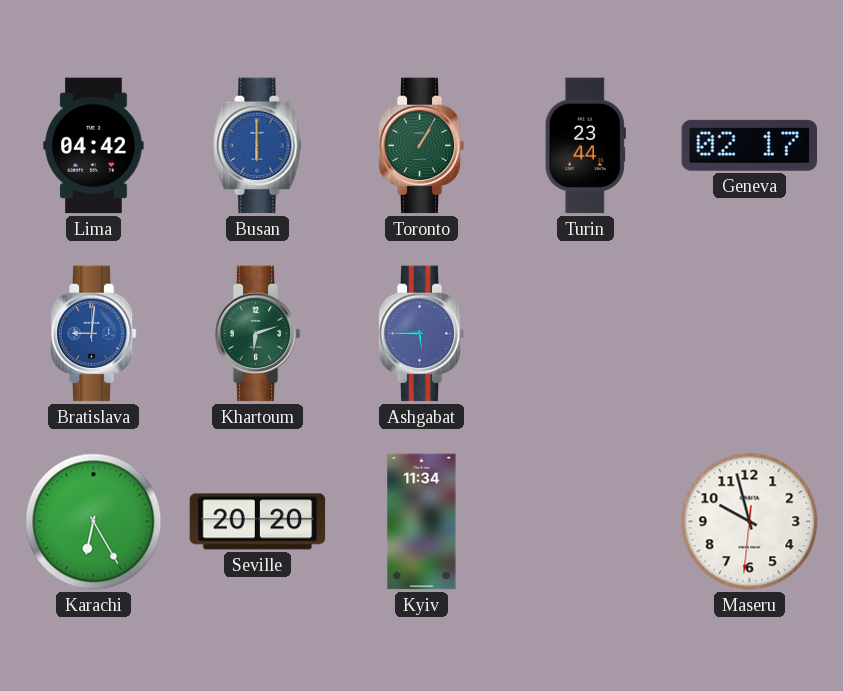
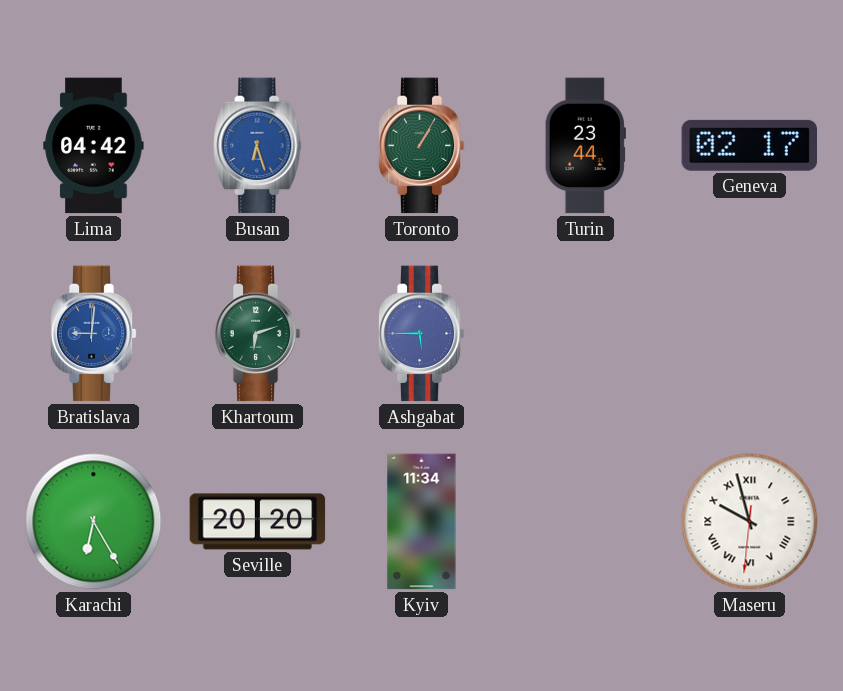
Busan: 6:00 -> 6:27
Maseru numerals: Arabic -> Roman
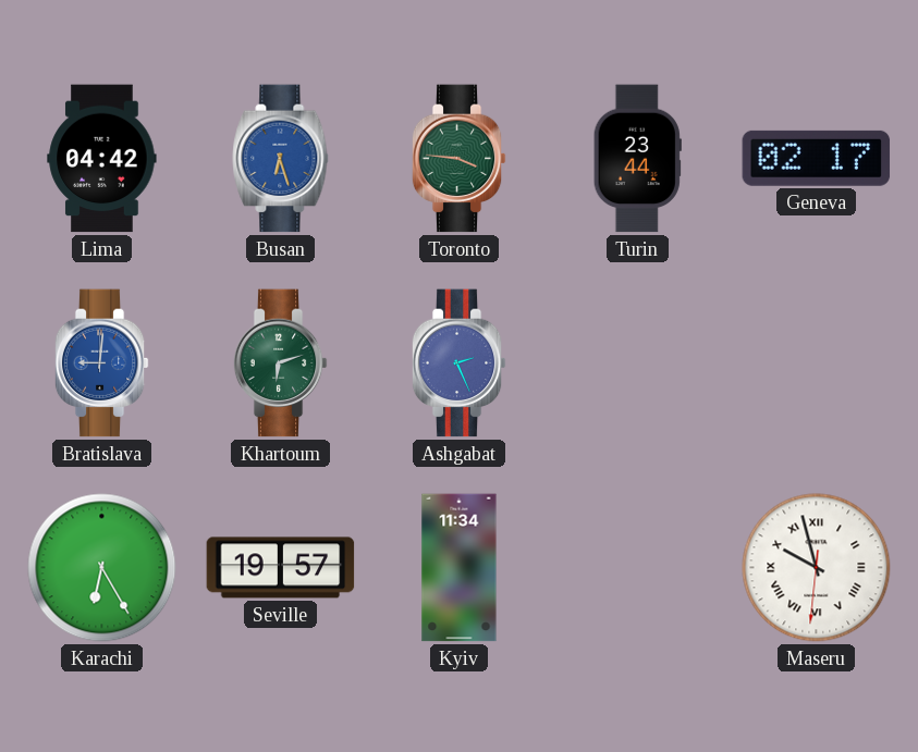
Toronto: 1:05 -> 3:46
Ashgabat: 5:45 -> 2:26
Seville: 20:20 -> 19:57
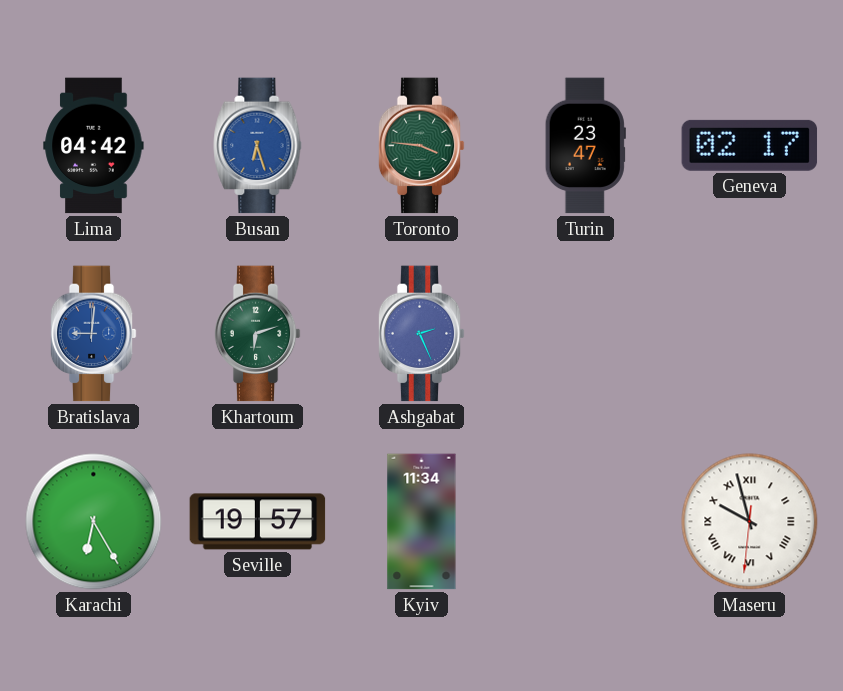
Turin: 23:44 -> 23:47
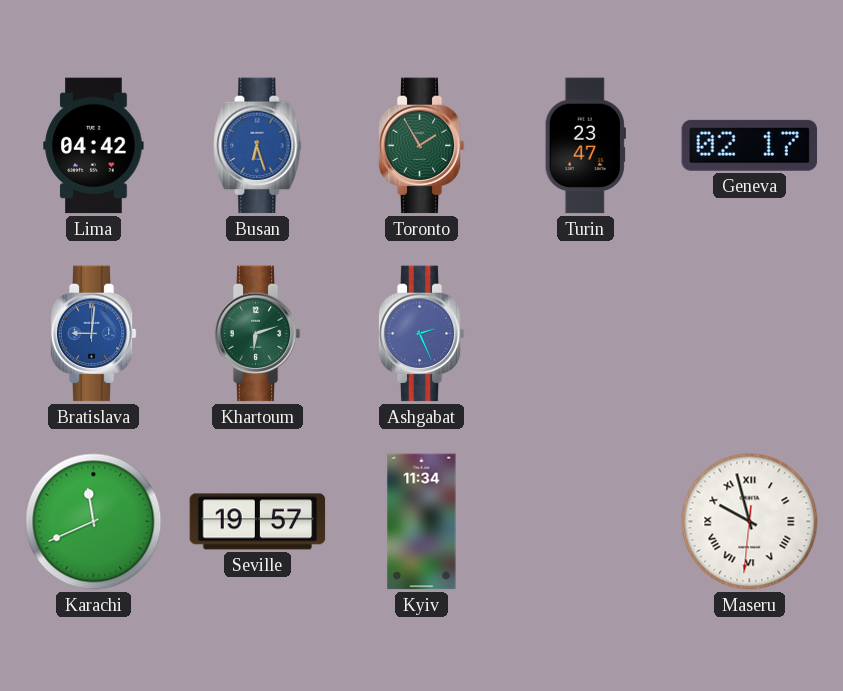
Toronto: 3:46 -> 1:55
Karachi: 6:25 -> 11:41
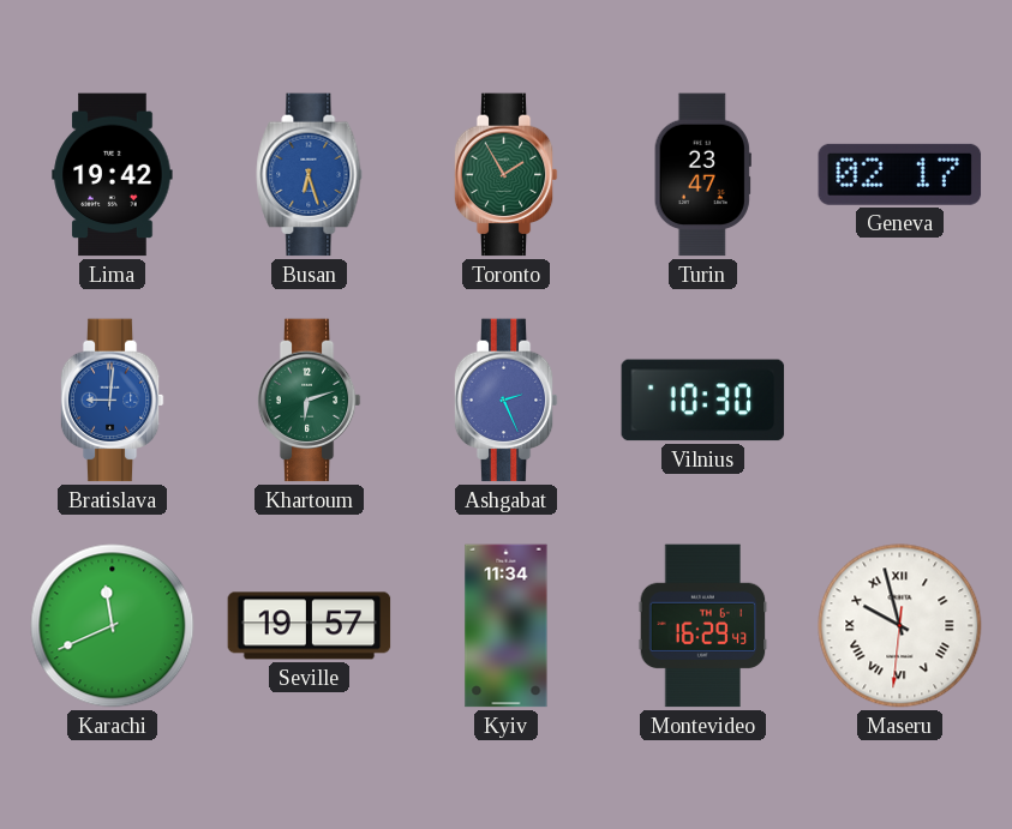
Lima: 04:42 -> 19:42
Vilnius: none -> 10:30
Montevideo: none -> 16:29
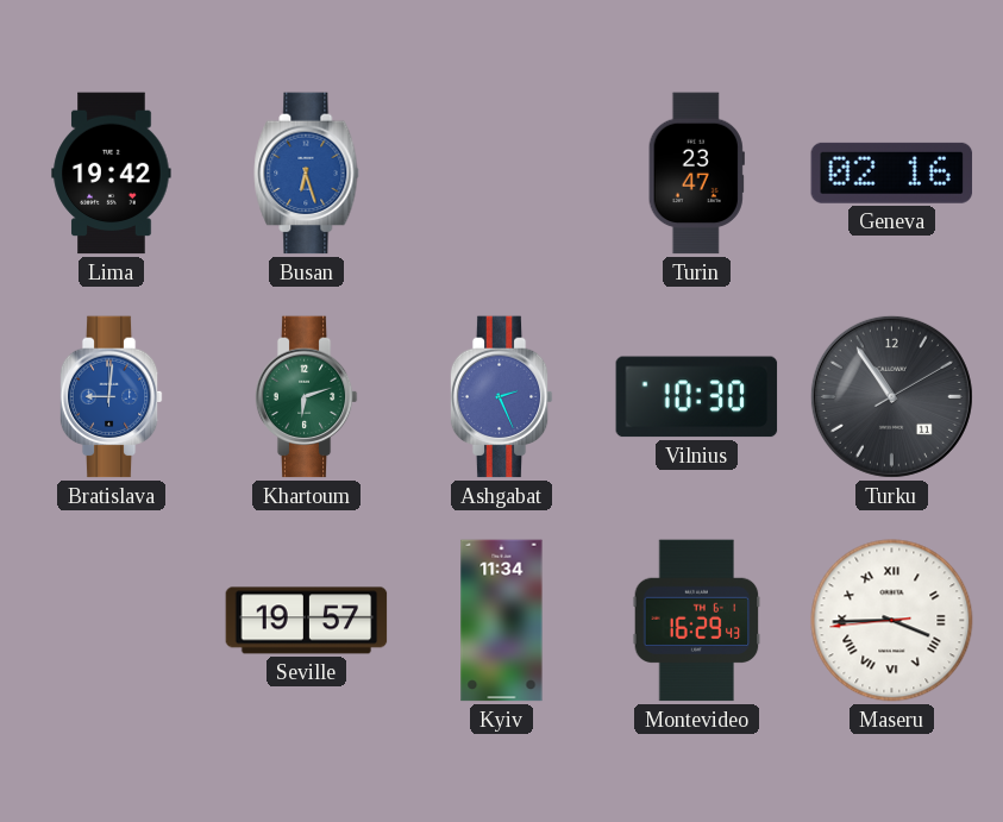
Toronto: 1:55 -> none
Geneva: 02:17 -> 02:16
Turku: none -> 10:54
Karachi: 11:41 -> none
Maseru: 9:57 -> 3:44
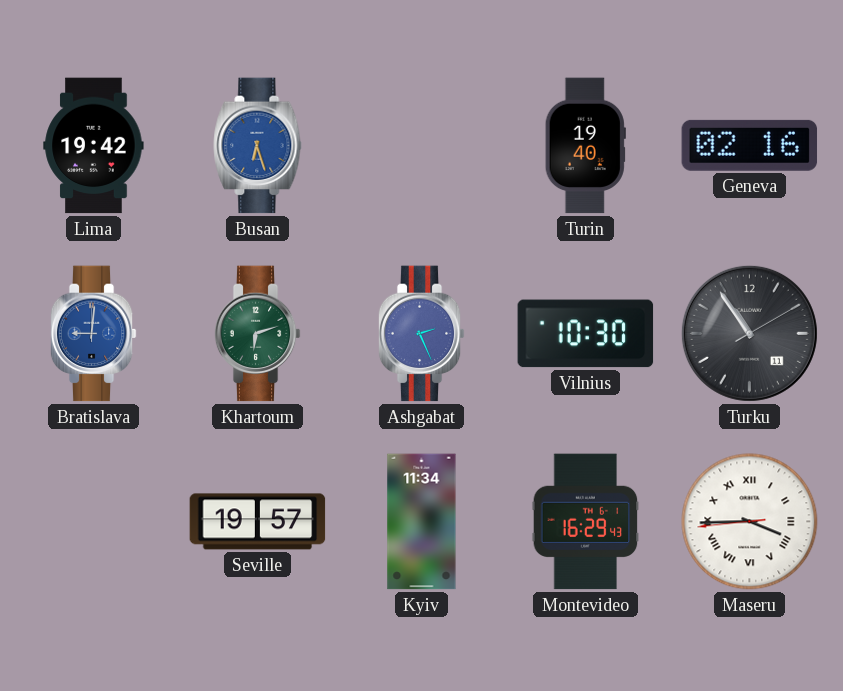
Turin: 23:47 -> 19:40
